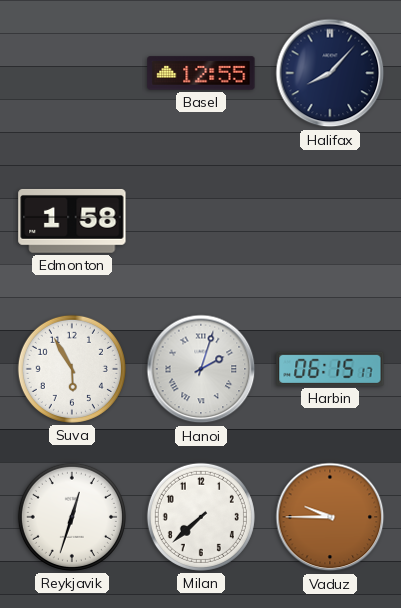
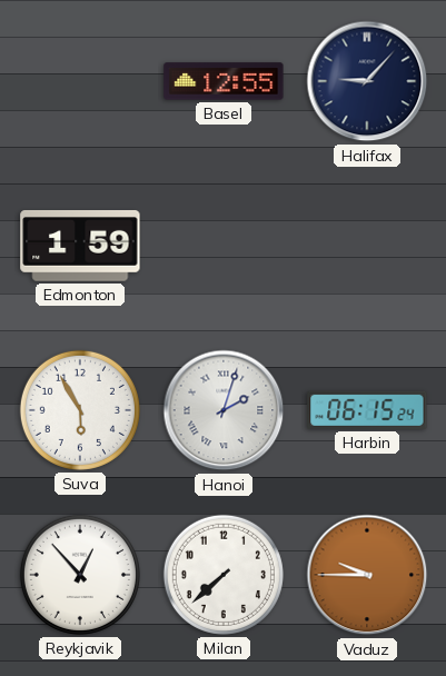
Halifax: 8:07 -> 9:07
Edmonton: 1:58 -> 1:59
Harbin: 06:15:17 -> 06:15:24
Reykjavik: 12:33 -> 12:53
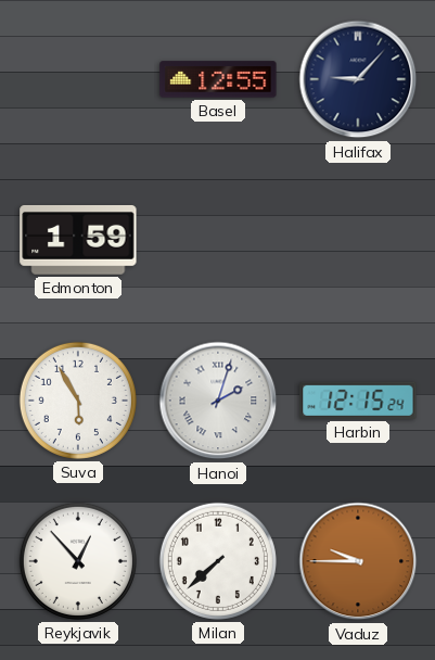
Harbin: 06:15 -> 12:15
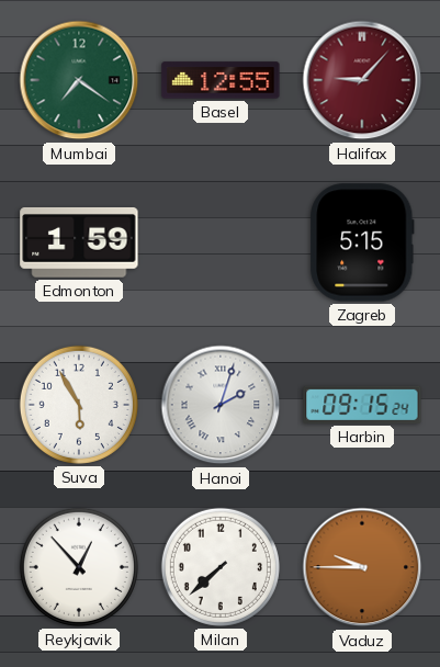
Mumbai: none -> 7:21
Halifax dial: navy -> burgundy
Zagreb: none -> 5:15
Harbin: 12:15 -> 09:15
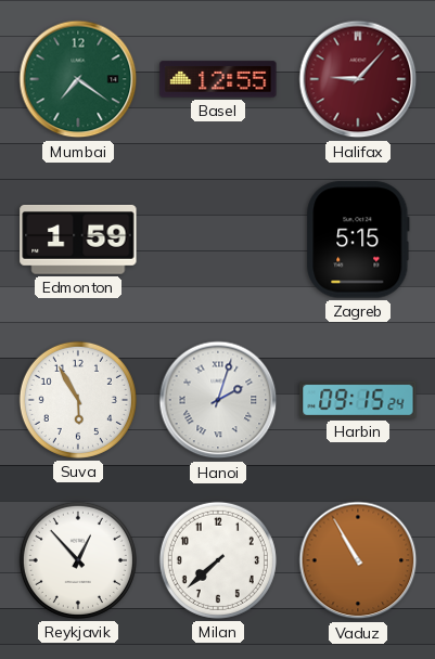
Vaduz: 9:45 -> 10:55
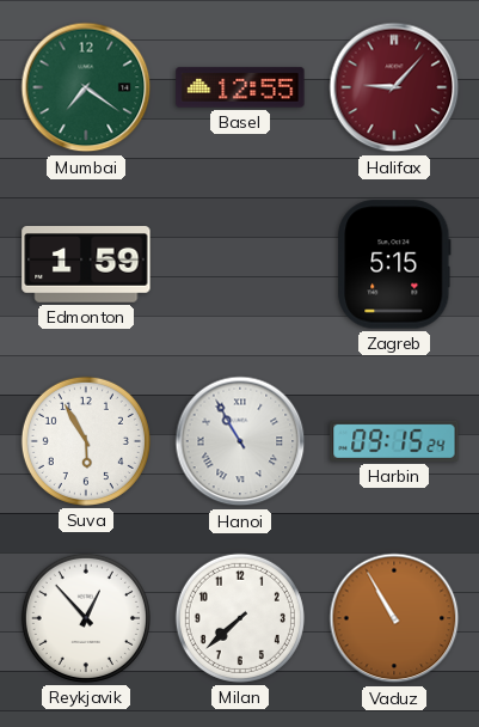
Hanoi: 2:03 -> 10:55
